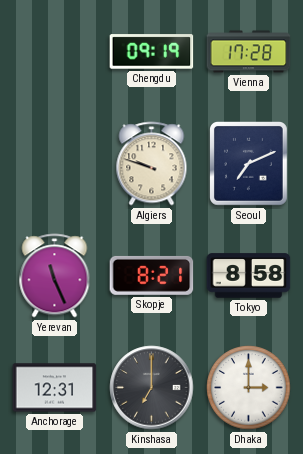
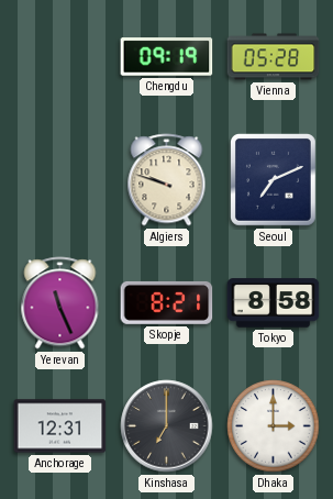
Vienna: 17:28 -> 05:28
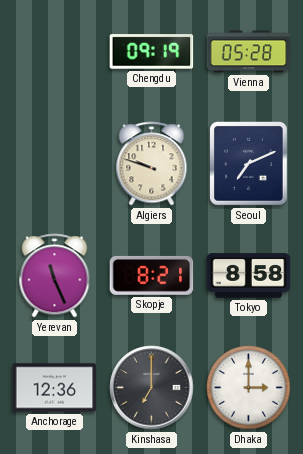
Anchorage: 12:31 -> 12:36
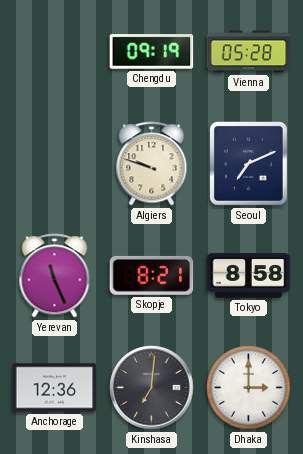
Kinshasa: 7:00 -> 7:01
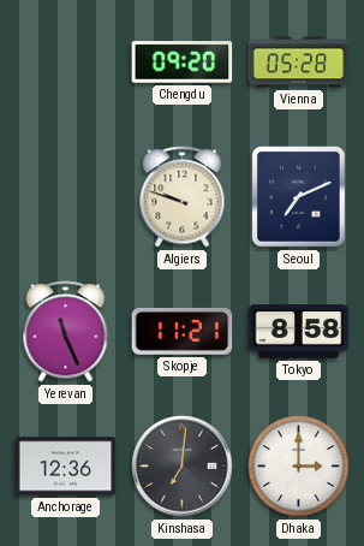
Chengdu: 09:19 -> 09:20
Skopje: 8:21 -> 11:21
